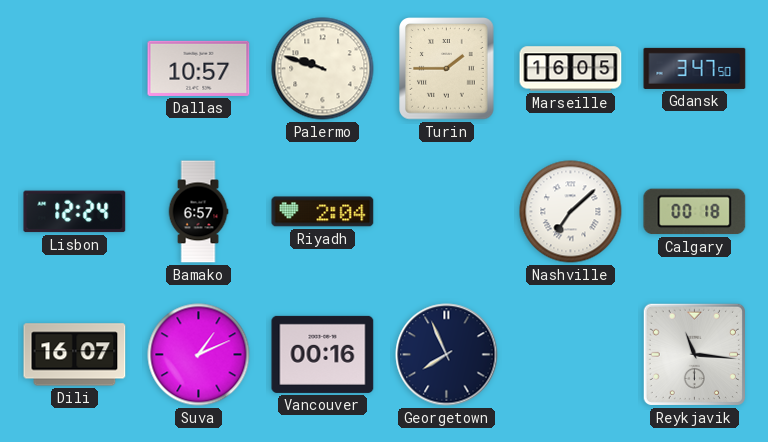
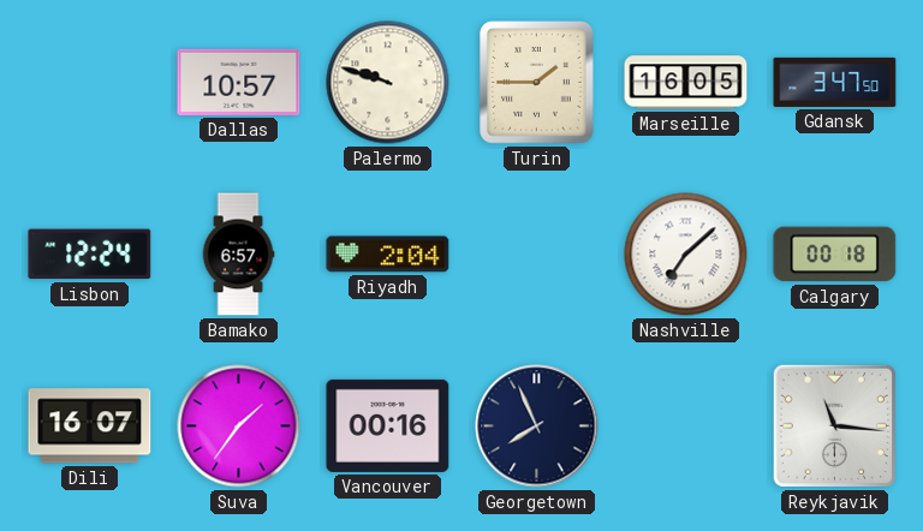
Suva: 1:11 -> 1:36
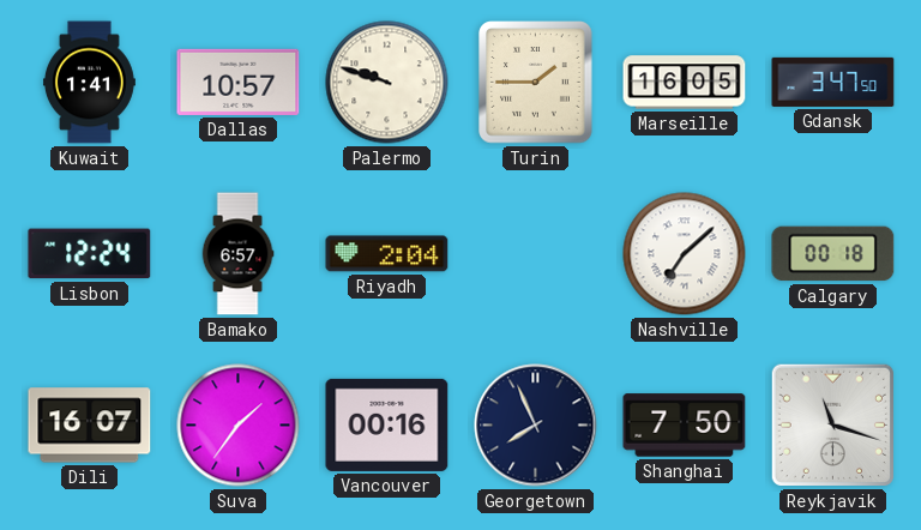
Kuwait: none -> 1:41
Shanghai: none -> 7:50
Reykjavik: 11:16 -> 11:18
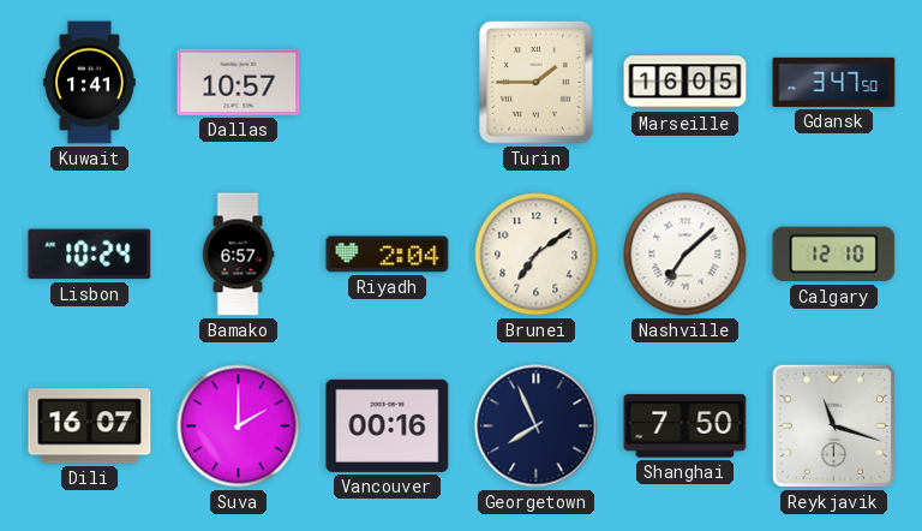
Palermo: 9:48 -> none
Lisbon: 12:24 -> 10:24
Brunei: none -> 7:09
Calgary: 00:18 -> 12:10
Suva: 1:36 -> 2:00
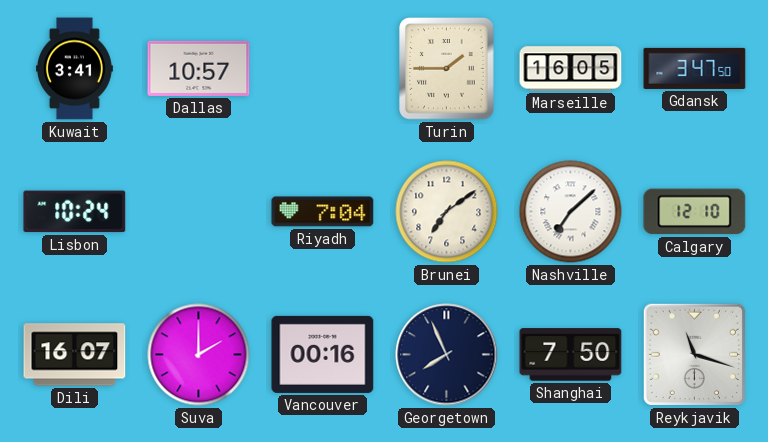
Kuwait: 1:41 -> 3:41
Bamako: 6:57 -> none
Riyadh: 2:04 -> 7:04
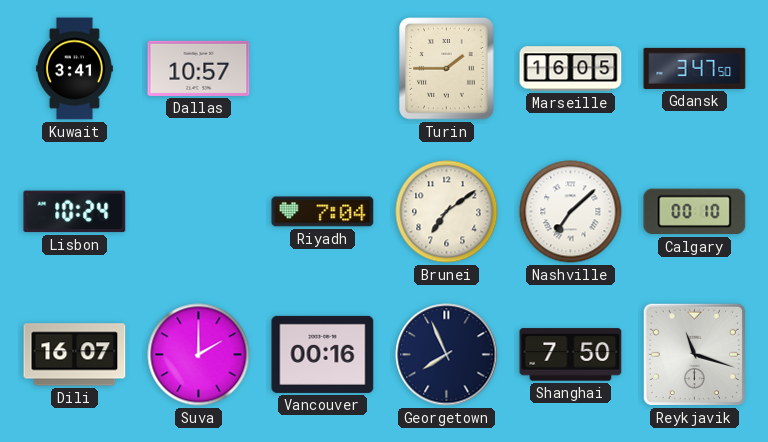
Calgary: 12:10 -> 00:10
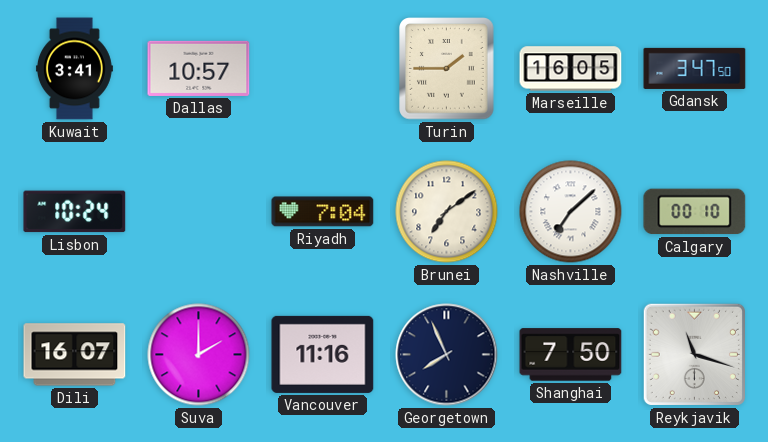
Vancouver: 00:16 -> 11:16
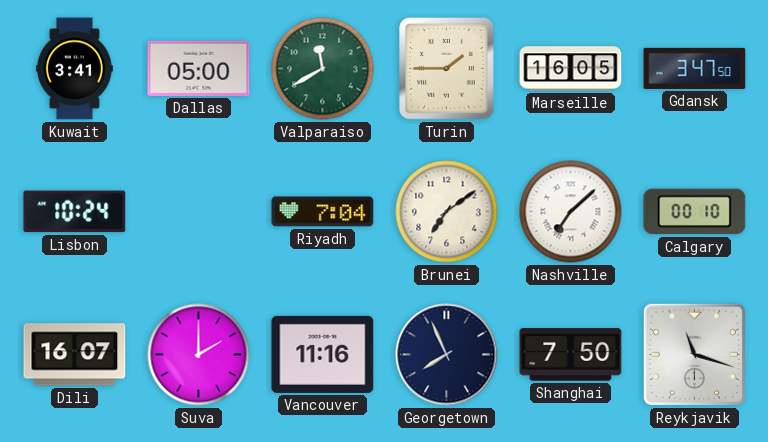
Dallas: 10:57 -> 05:00
Valparaiso: none -> 11:40
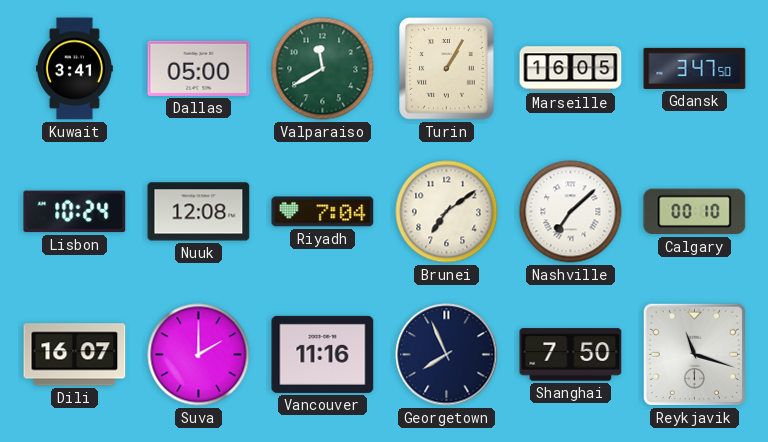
Turin: 1:45 -> 1:05
Nuuk: none -> 12:08
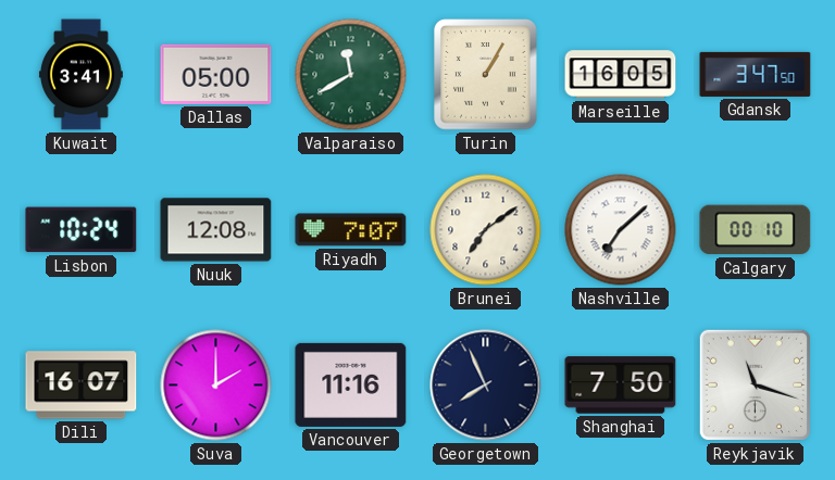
Riyadh: 7:04 -> 7:07
